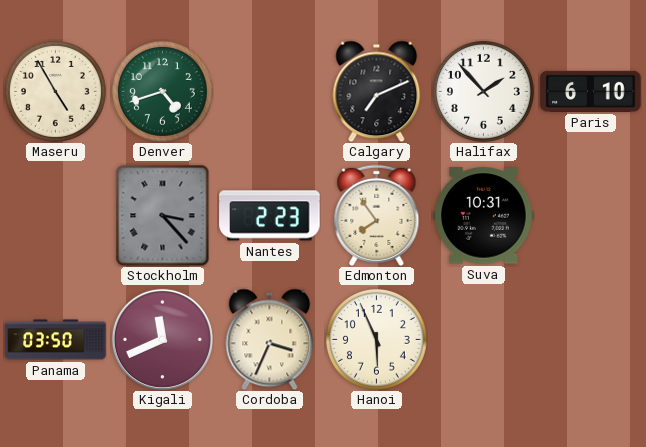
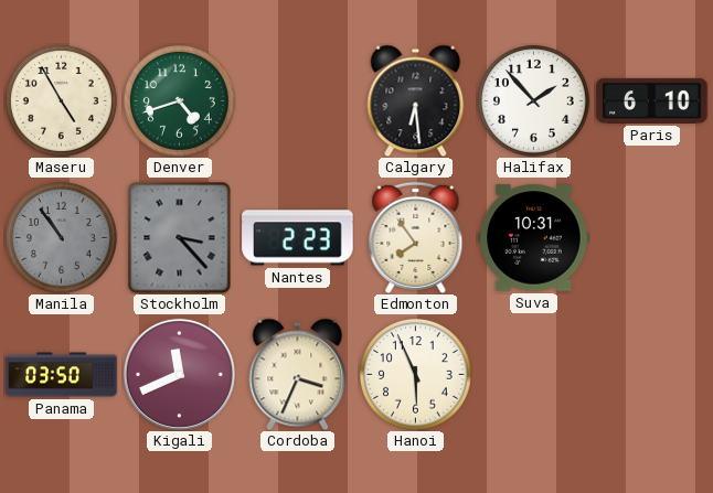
Calgary: 7:11 -> 6:29
Manila: none -> 10:54
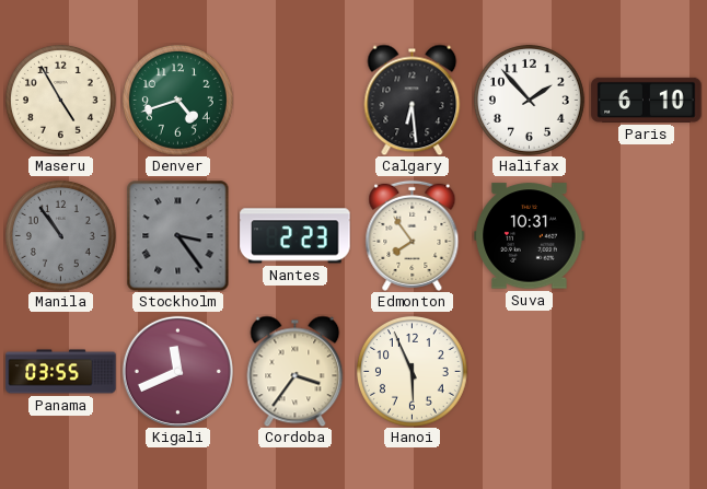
Stockholm: 3:23 -> 3:24
Panama: 03:50 -> 03:55
Cordoba: 3:34 -> 3:36
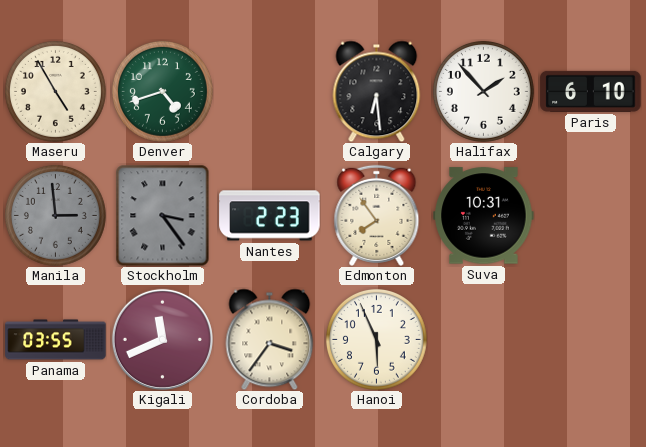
Manila: 10:54 -> 2:59
